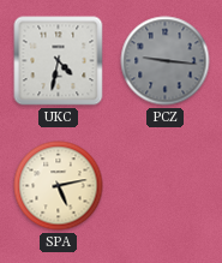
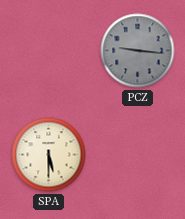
UKC: 4:32 -> none
SPA: 5:13 -> 5:30
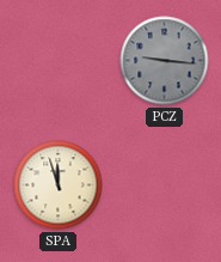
SPA: 5:30 -> 11:57
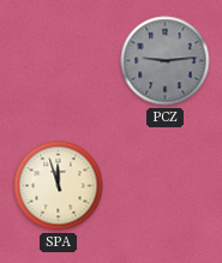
PCZ: 9:16 -> 9:14
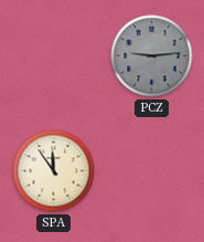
SPA: 11:57 -> 11:54
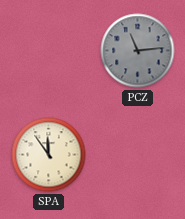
PCZ: 9:14 -> 11:14
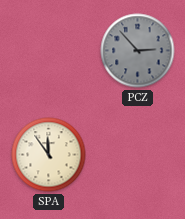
PCZ: 11:14 -> 2:53
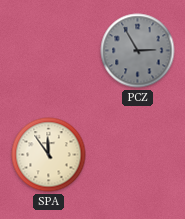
PCZ: 2:53 -> 2:55
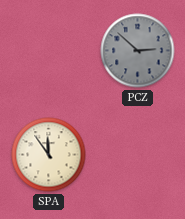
PCZ: 2:55 -> 2:52
